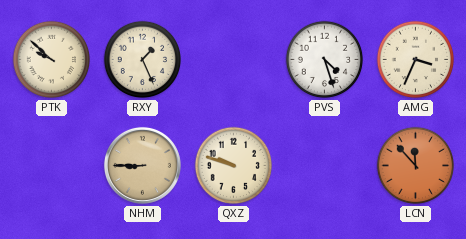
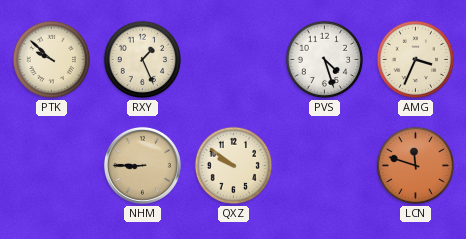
QXZ: 9:48 -> 9:51
LCN: 11:53 -> 11:48
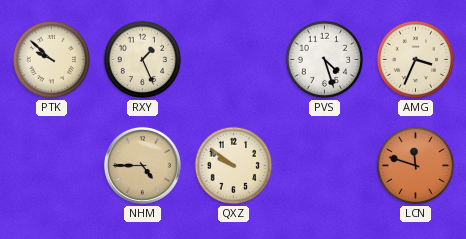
NHM: 8:45 -> 4:45
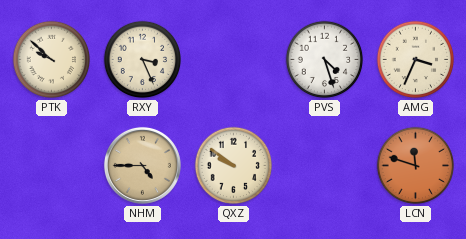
RXY: 1:26 -> 3:26
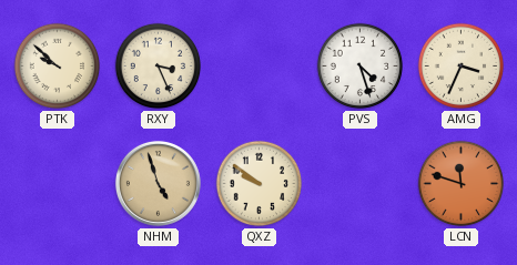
NHM: 4:45 -> 4:57
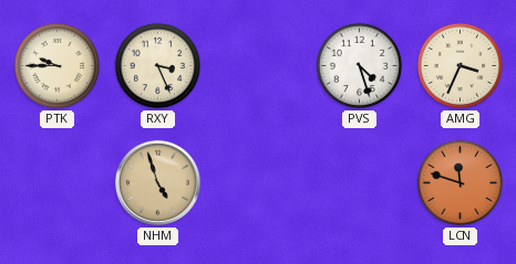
PTK: 9:52 -> 9:45
QXZ: 9:51 -> none
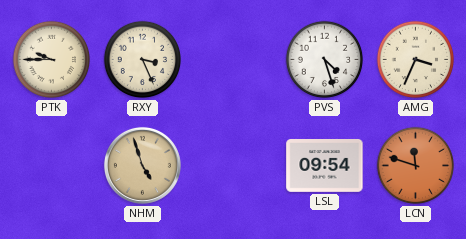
LSL: none -> 09:54
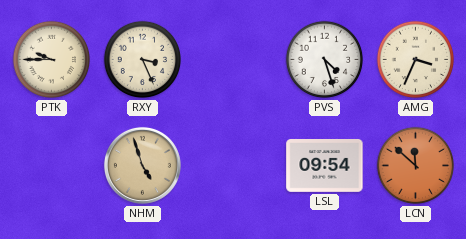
LCN: 11:48 -> 11:52
